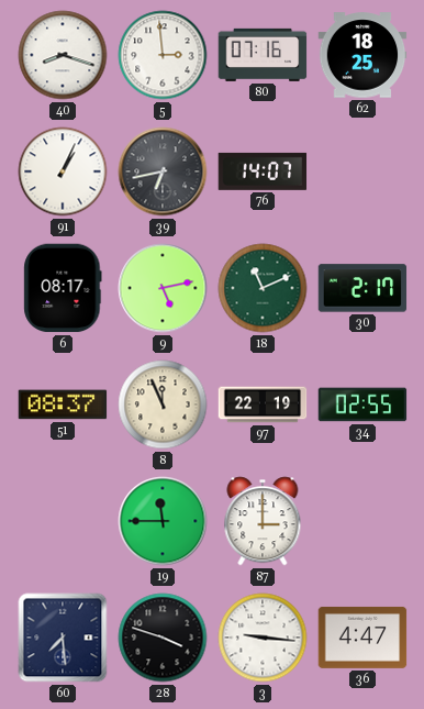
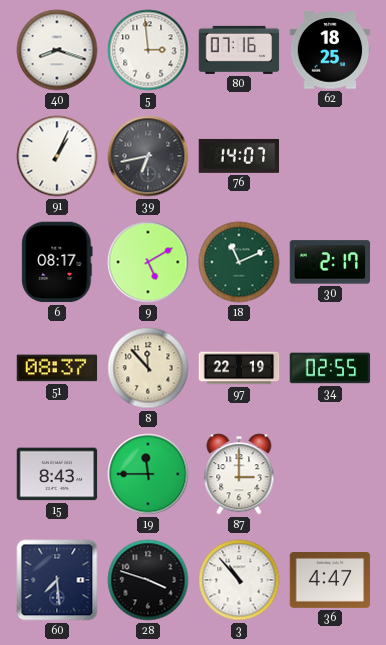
9: 5:13 -> 5:10
8: 11:56 -> 11:53
15: none -> 8:43
3: 9:16 -> 10:53
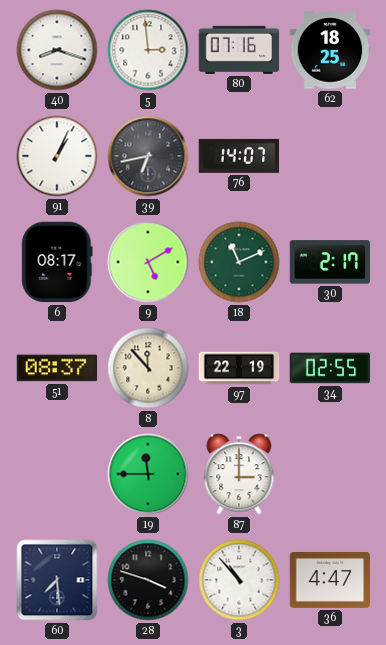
15: 8:43 -> none
